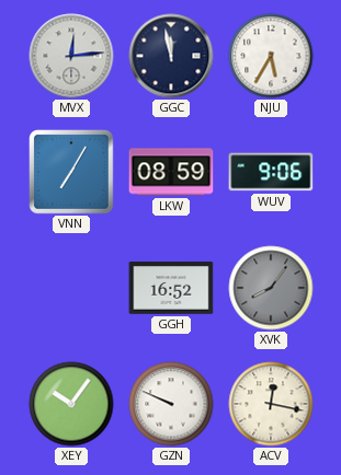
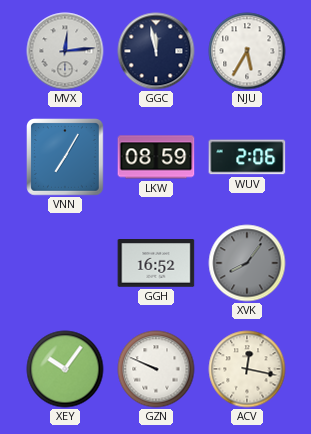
WUV: 9:06 -> 2:06
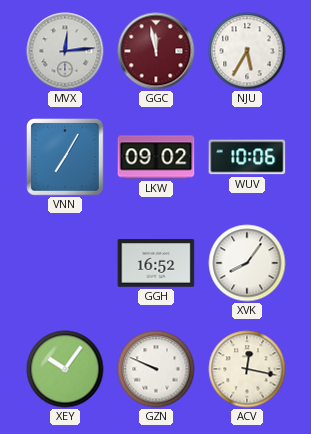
GGC dial: navy -> burgundy
LKW: 08:59 -> 09:02
WUV: 2:06 -> 10:06
XVK dial: grey -> white
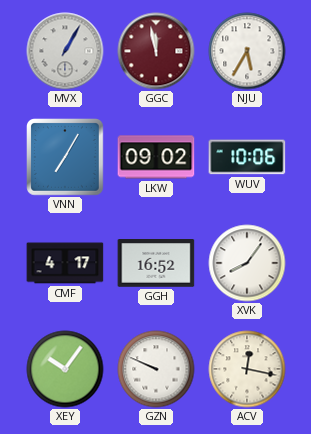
MVX: 12:14 -> 1:05
CMF: none -> 4:17
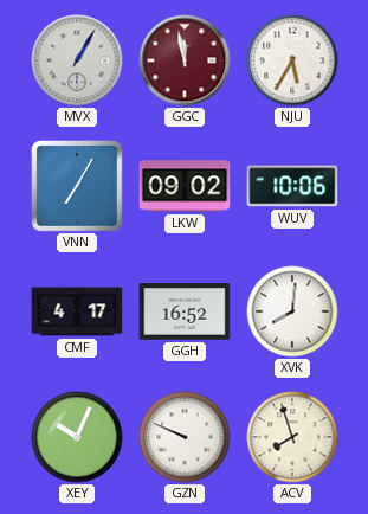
XVK: 8:06 -> 8:01
XEY: 10:06 -> 10:04
ACV: 12:17 -> 7:57
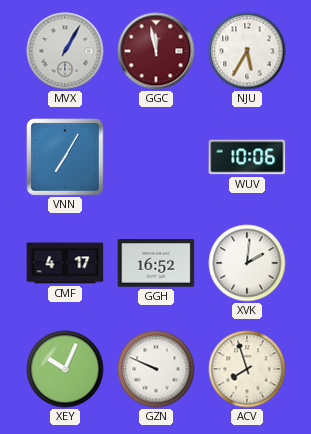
LKW: 09:02 -> none
XVK: 8:01 -> 2:01
